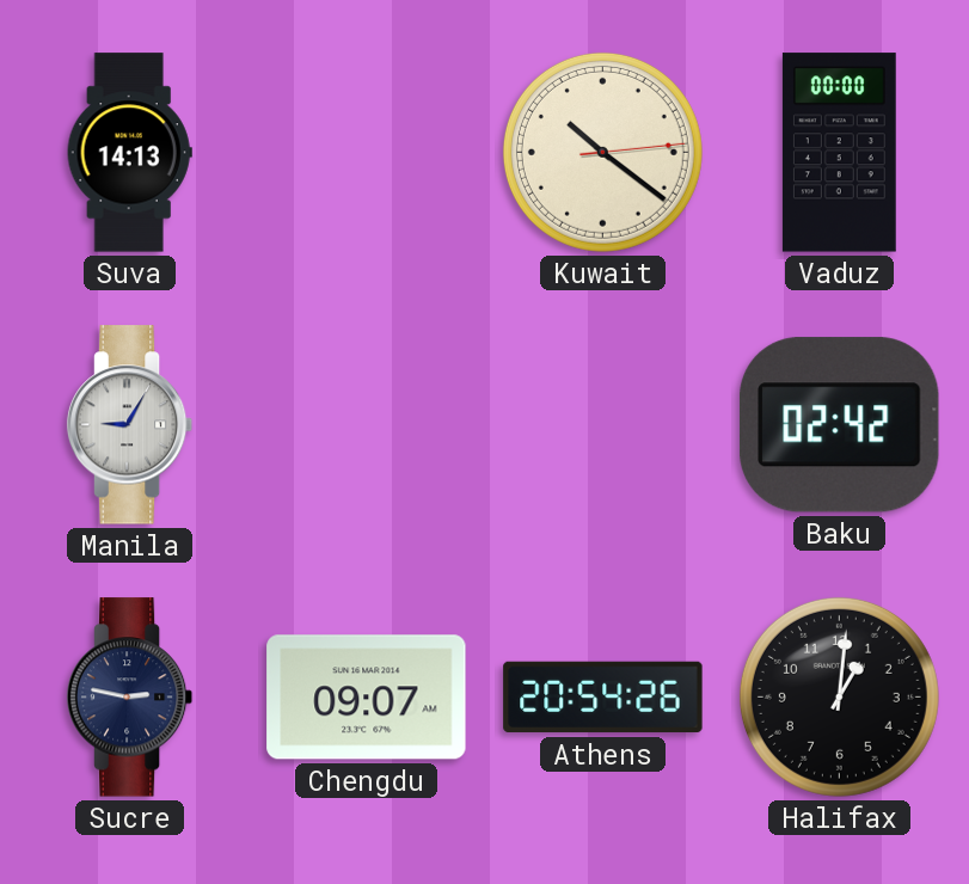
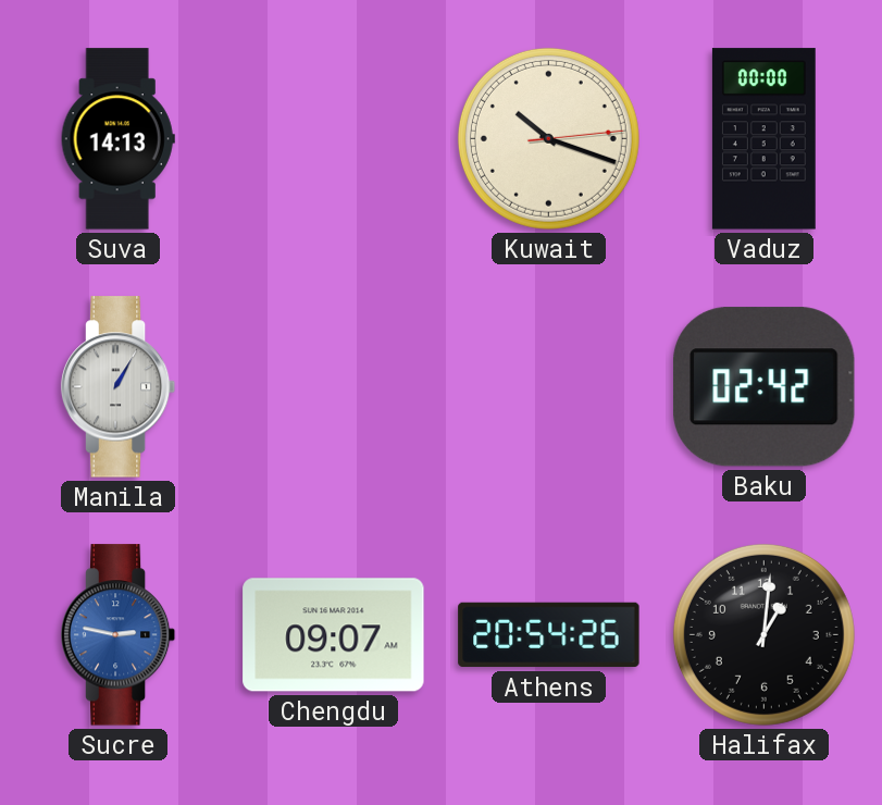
Kuwait: 10:21 -> 10:18
Manila: 9:05 -> 1:05
Sucre dial: navy -> blue
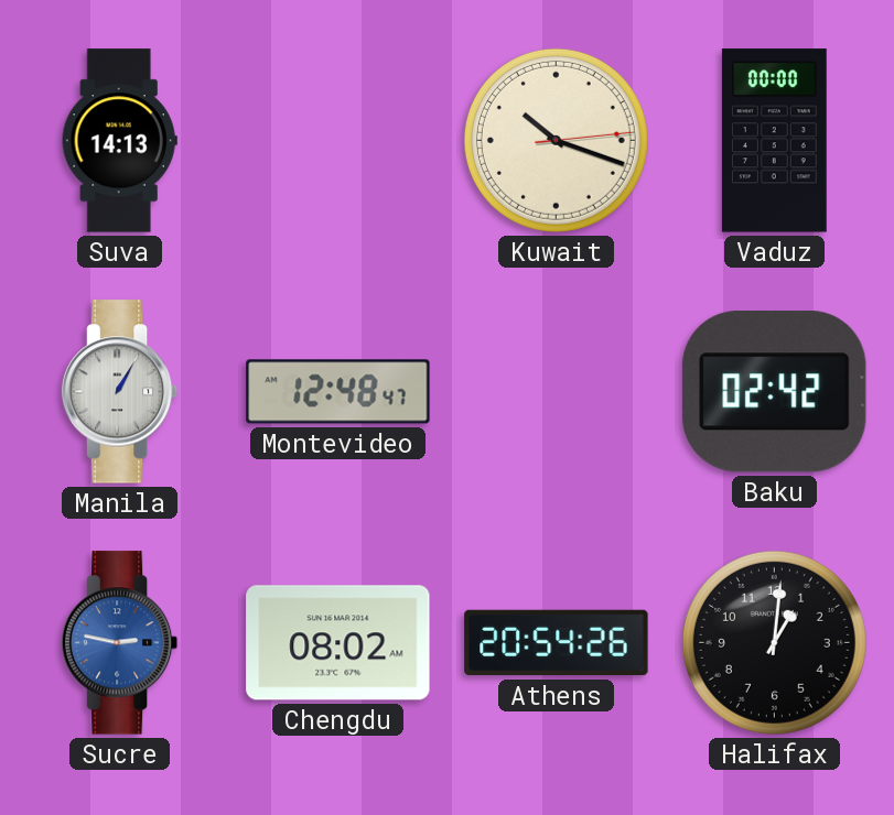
Montevideo: none -> 12:48
Chengdu: 09:07 -> 08:02
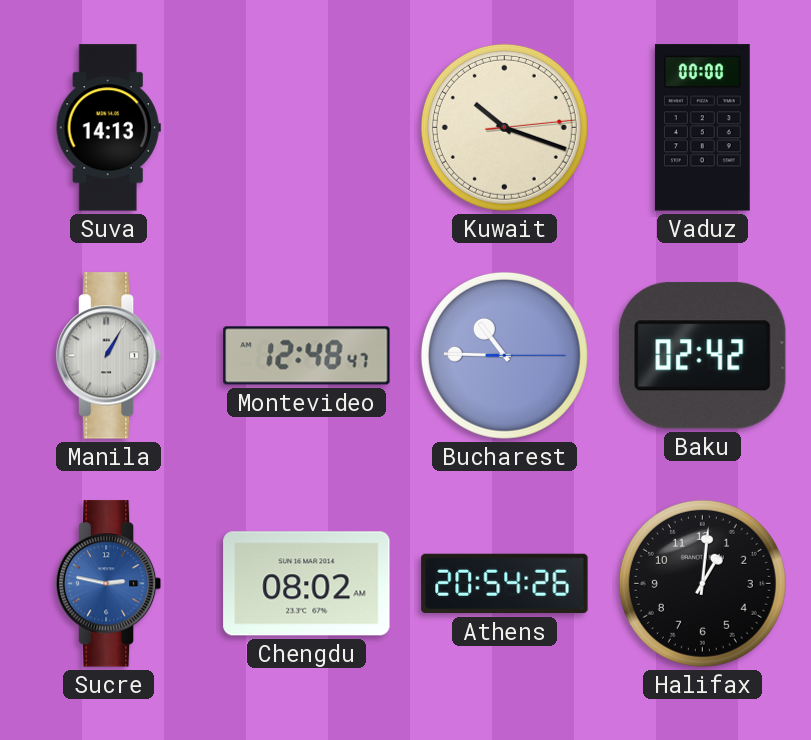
Bucharest: none -> 10:45
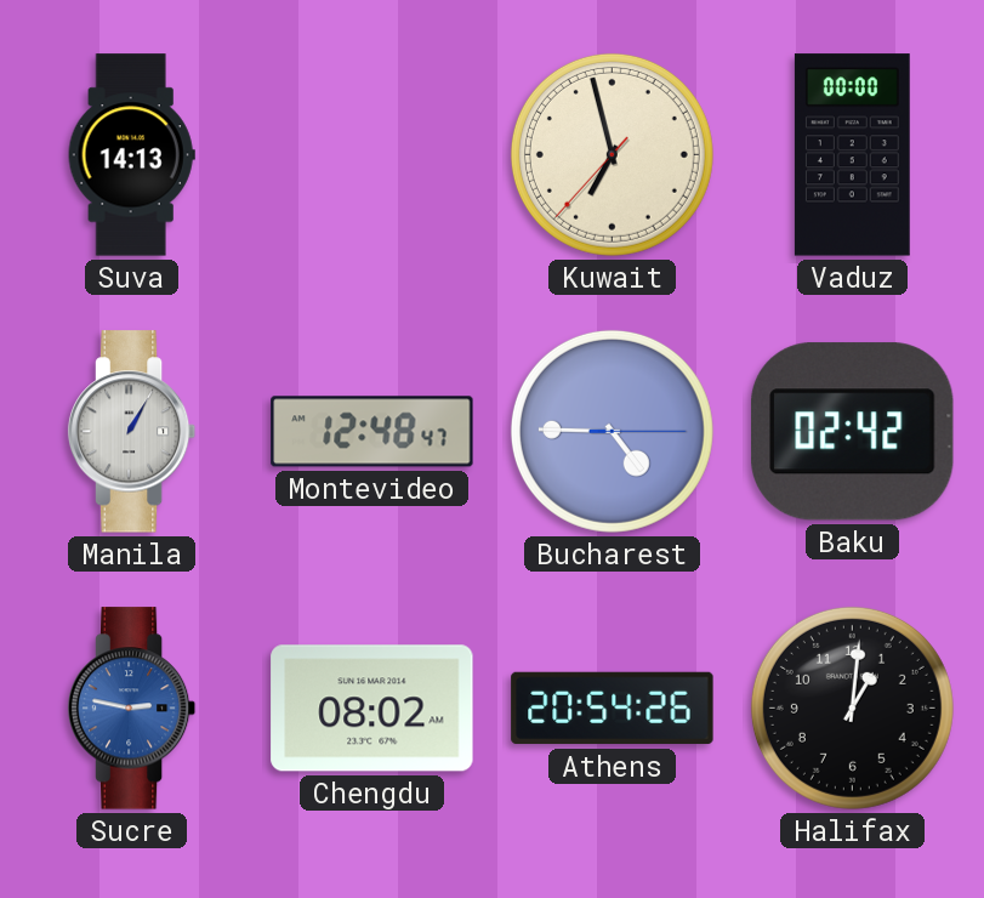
Kuwait: 10:18 -> 6:57
Bucharest: 10:45 -> 4:45
